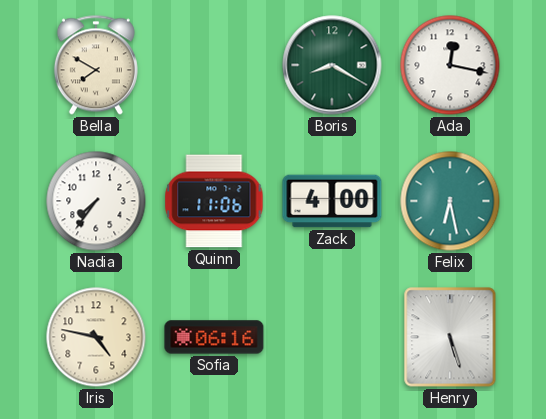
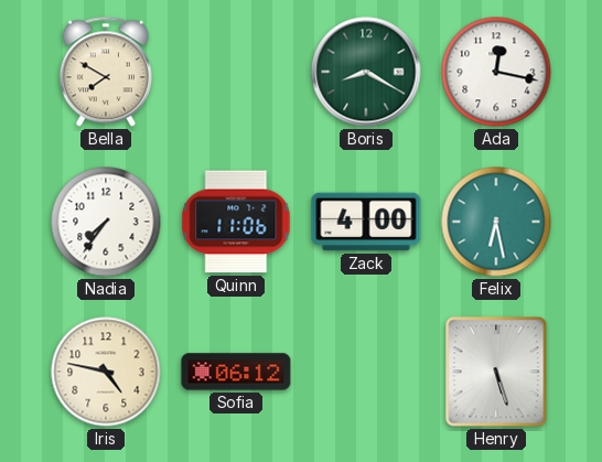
Sofia: 06:16 -> 06:12
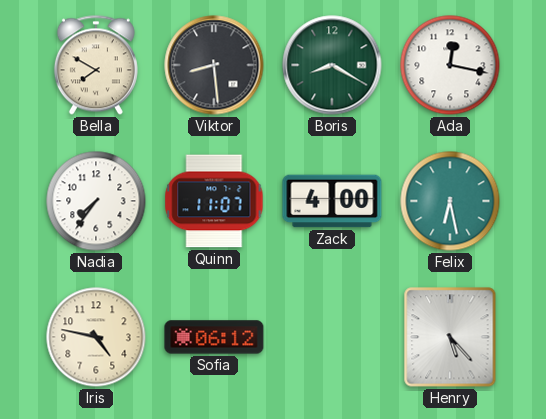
Viktor: none -> 8:29
Quinn: 11:06 -> 11:07
Henry: 5:27 -> 5:23
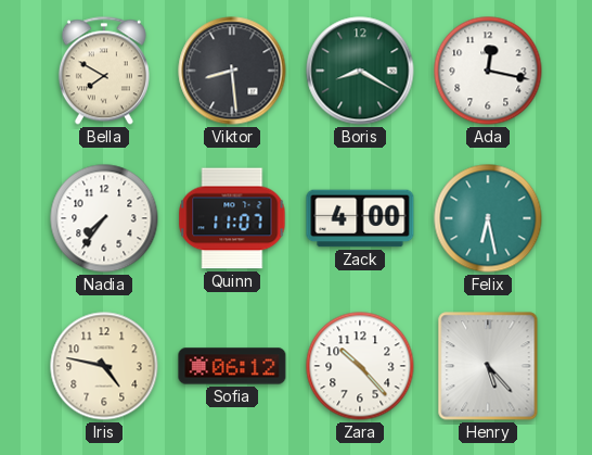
Zara: none -> 10:23
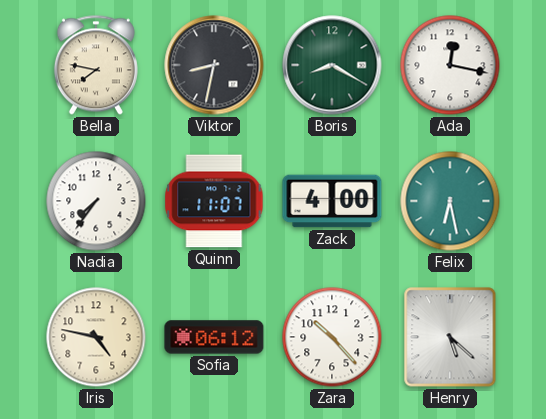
Bella: 7:50 -> 7:47
Viktor: 8:29 -> 8:32
Henry: 5:23 -> 5:22
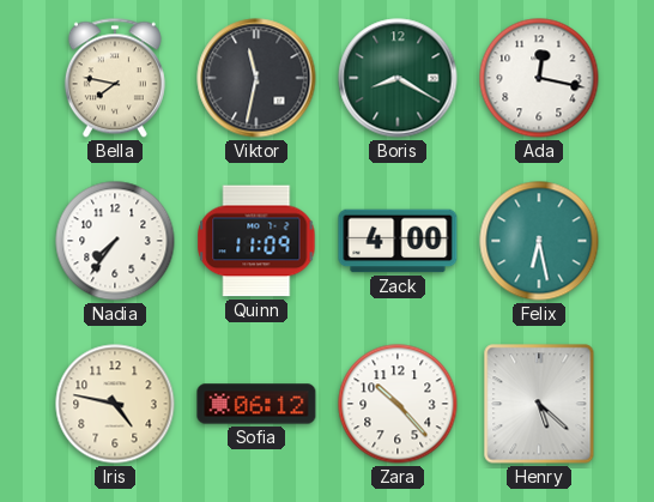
Viktor: 8:32 -> 11:32
Quinn: 11:07 -> 11:09
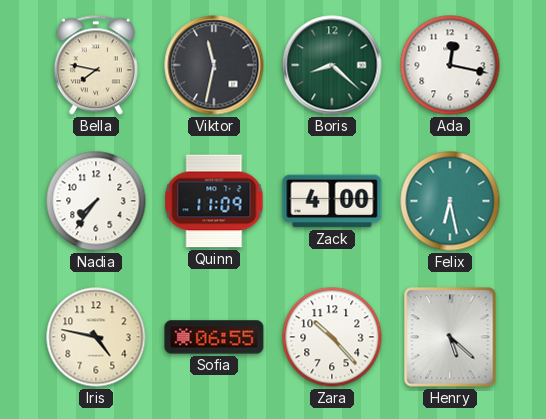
Boris: 8:20 -> 8:22
Sofia: 06:12 -> 06:55
